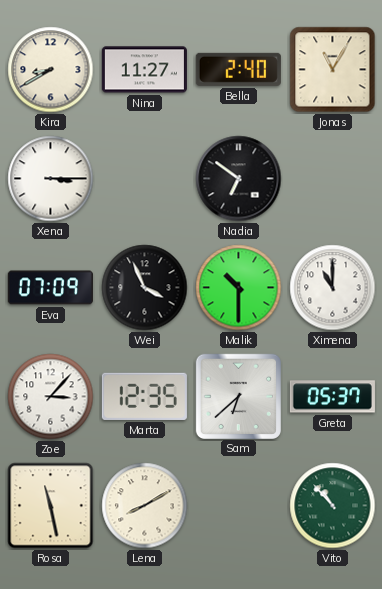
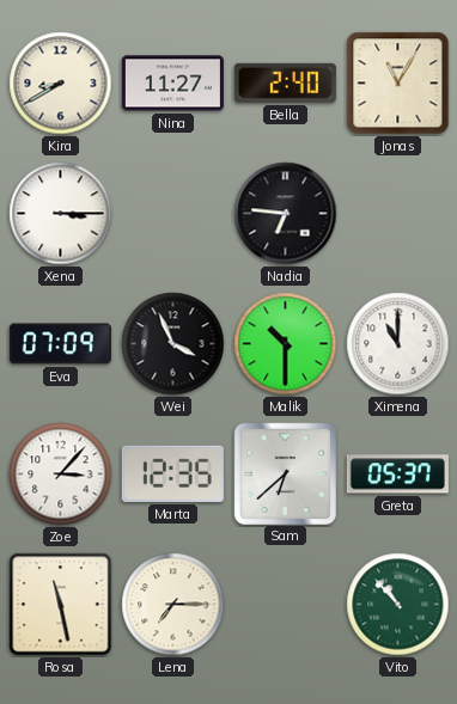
Nadia: 6:51 -> 6:46
Lena: 8:10 -> 7:15
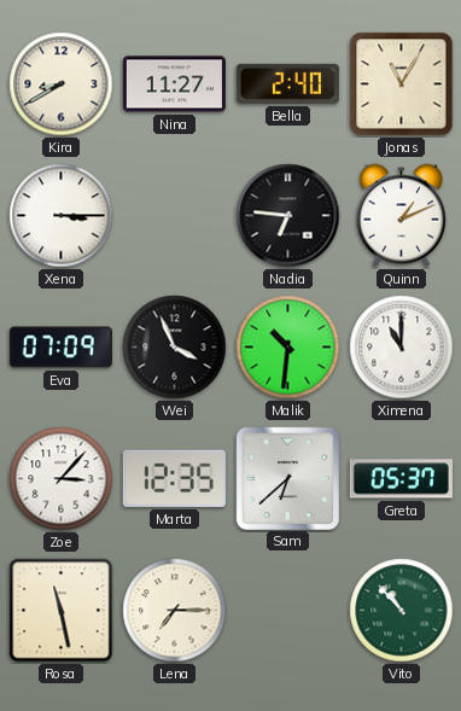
Quinn: none -> 1:11
Malik: 10:30 -> 10:31
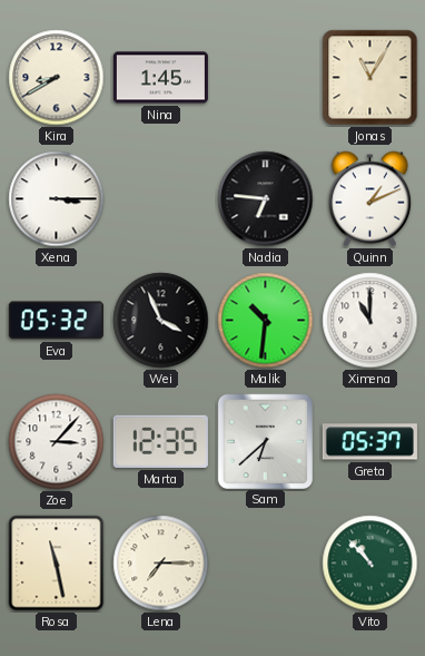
Nina: 11:27 -> 1:45
Bella: 2:40 -> none
Eva: 07:09 -> 05:32
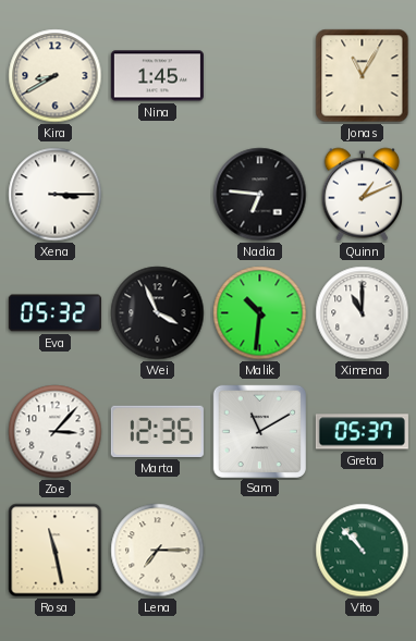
Sam: 6:38 -> 11:10
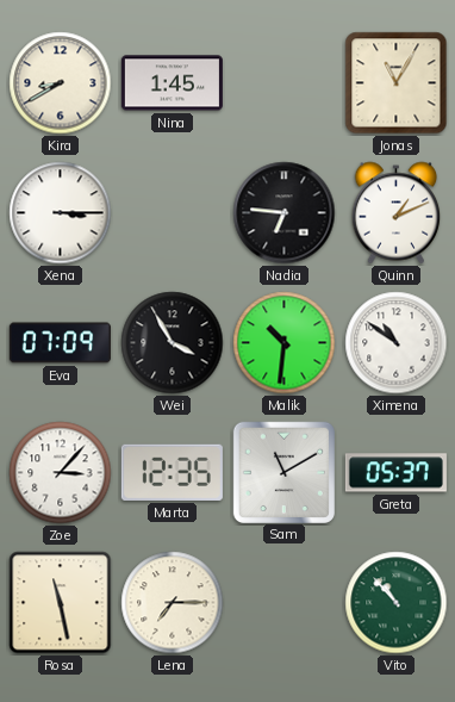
Eva: 05:32 -> 07:09
Wei: 3:56 -> 3:55
Ximena: 11:00 -> 10:51
